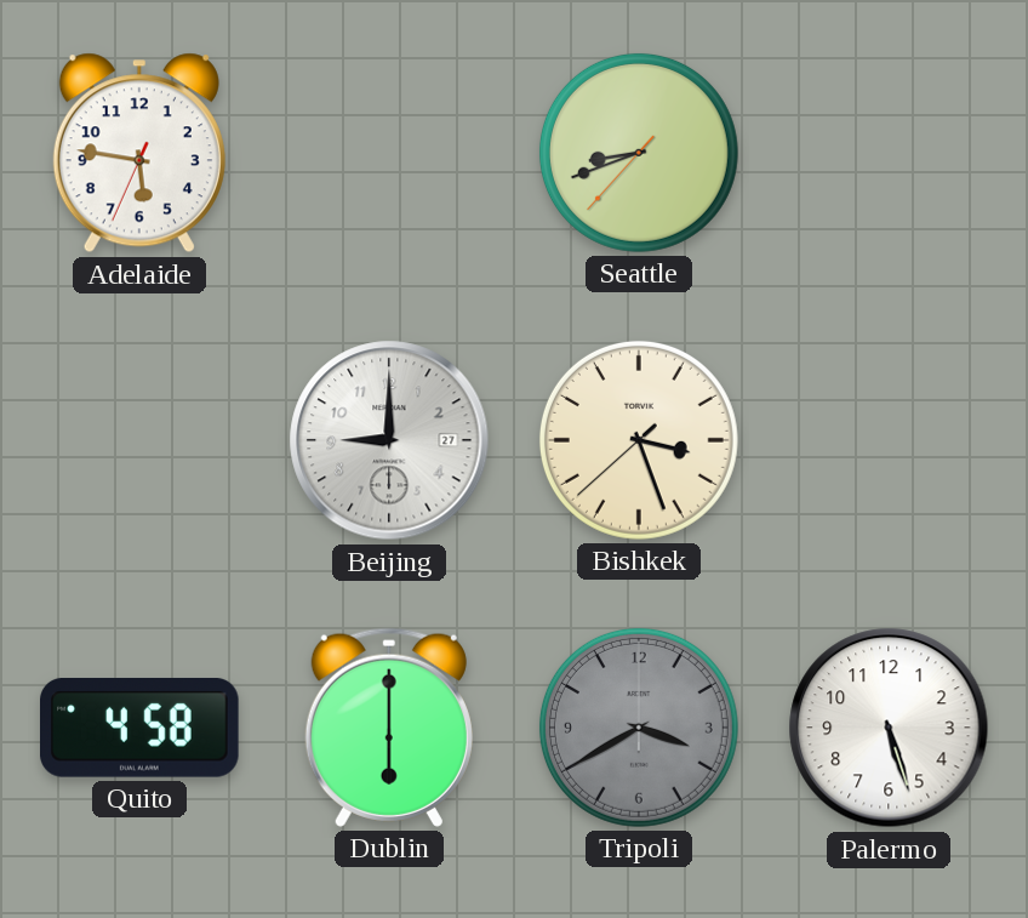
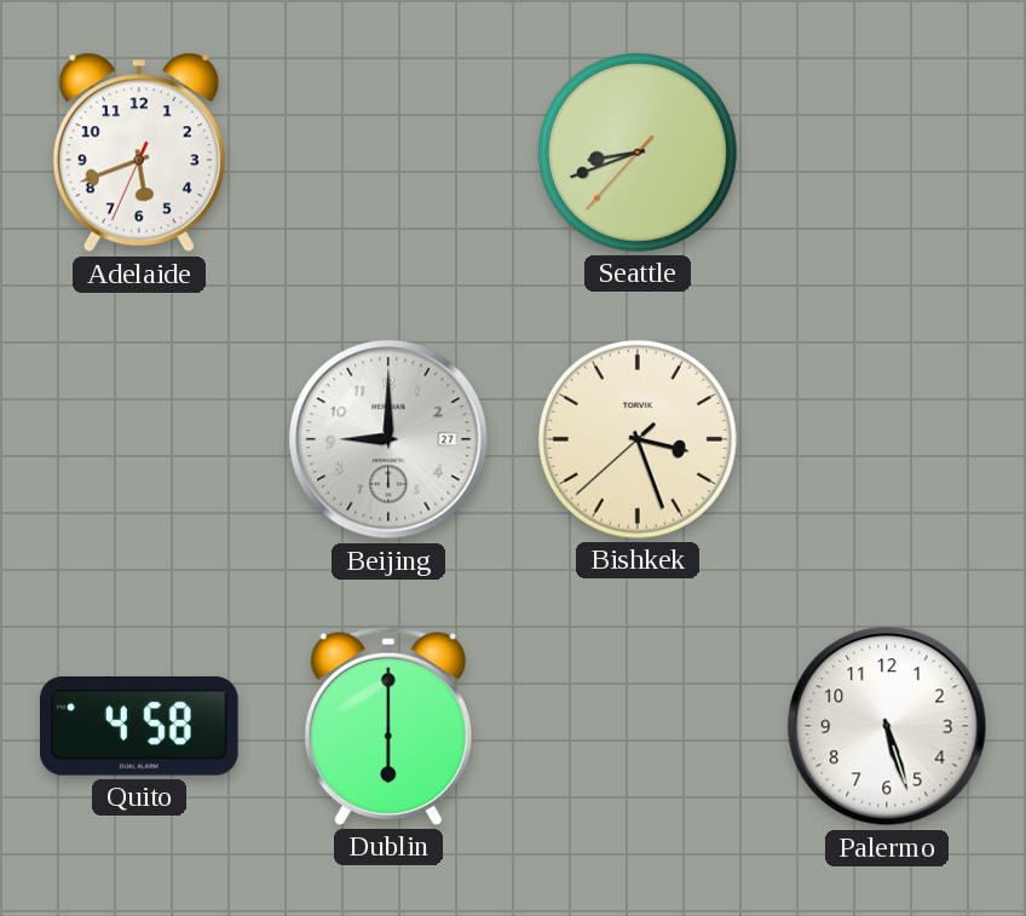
Adelaide: 5:46 -> 5:41
Tripoli: 3:40 -> none
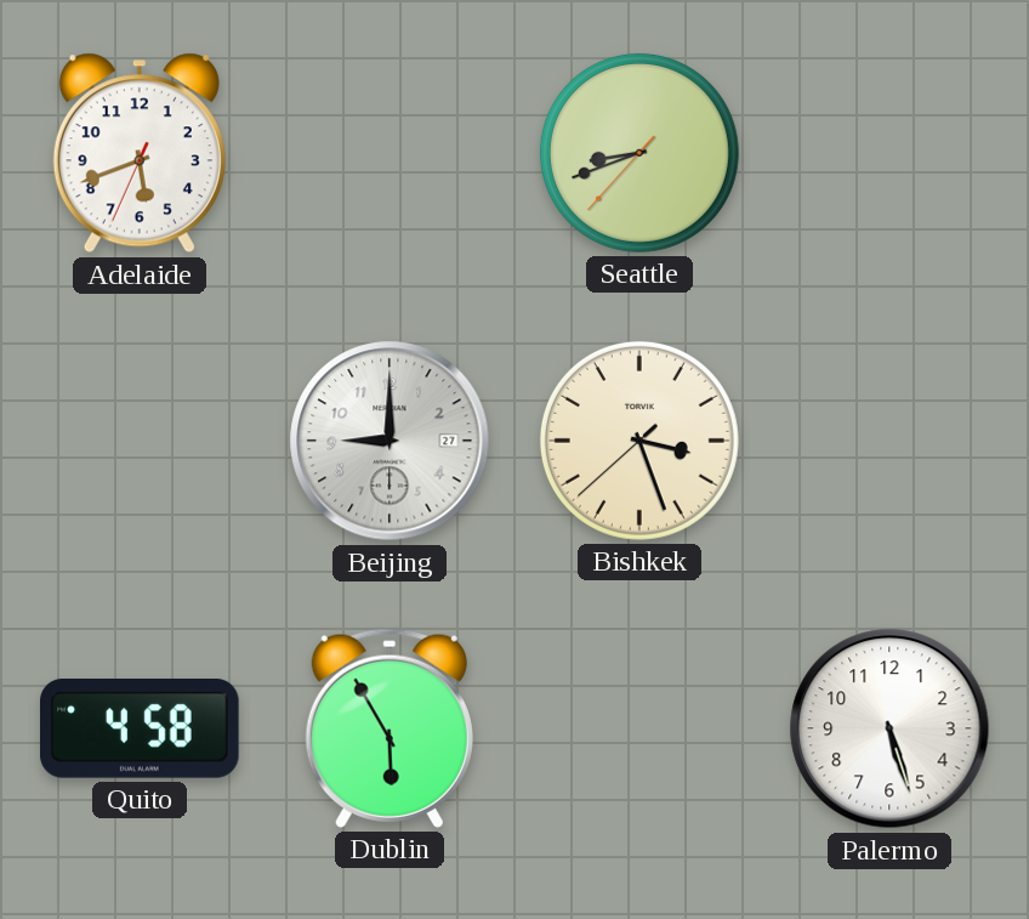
Dublin: 6:00 -> 5:55
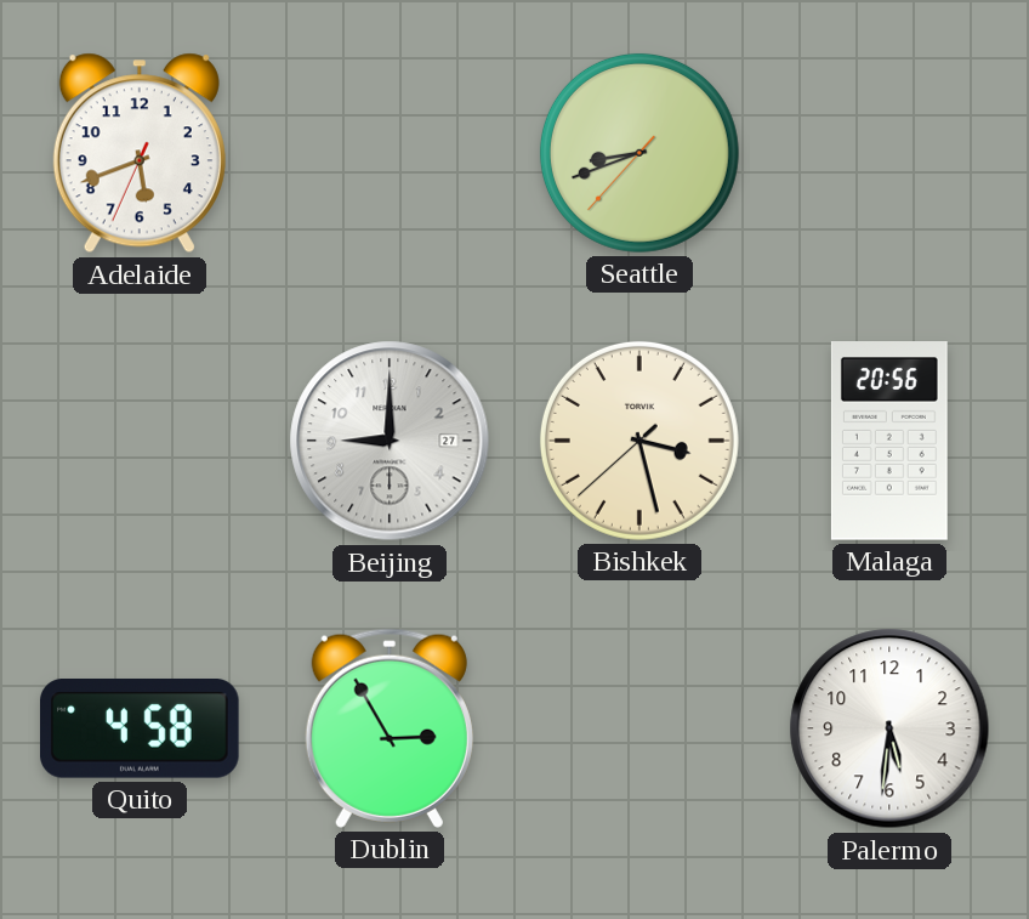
Bishkek: 3:26 -> 3:27
Malaga: none -> 20:56
Dublin: 5:55 -> 2:55
Palermo: 5:27 -> 5:31
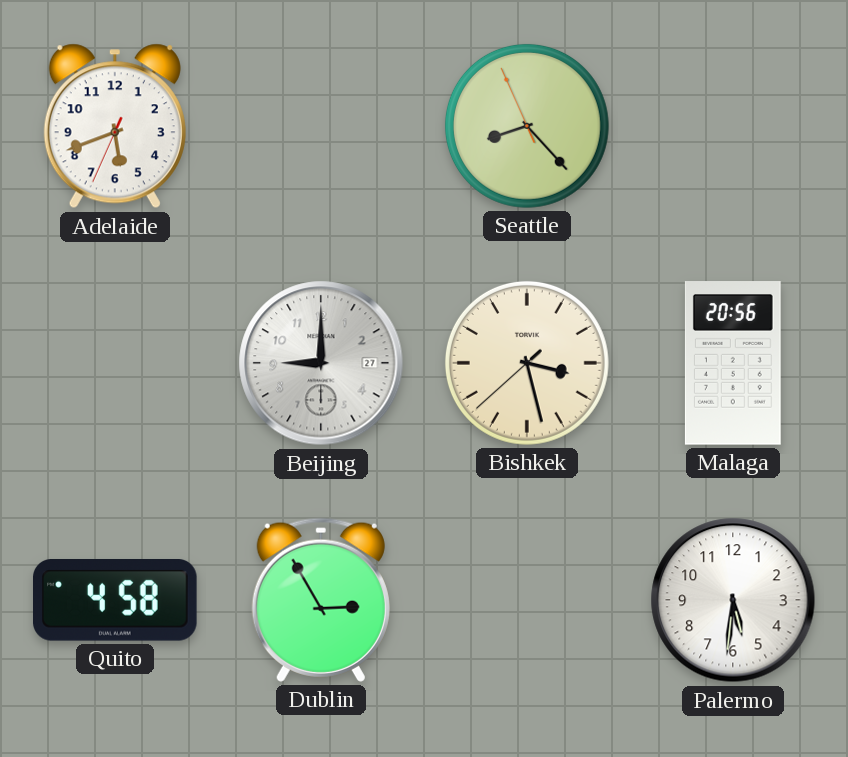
Seattle: 8:41 -> 8:22
